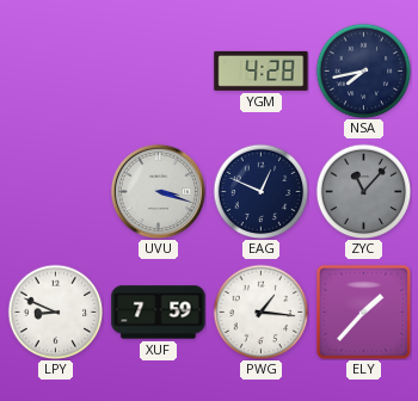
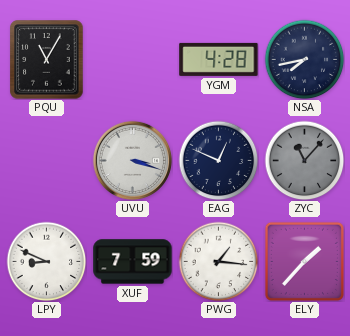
PQU: none -> 11:05
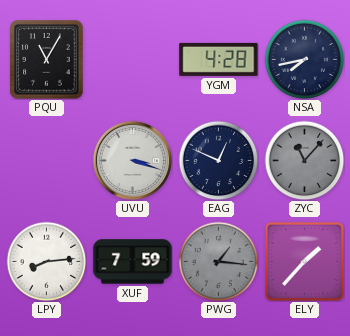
LPY: 8:49 -> 8:14
PWG dial: white -> grey
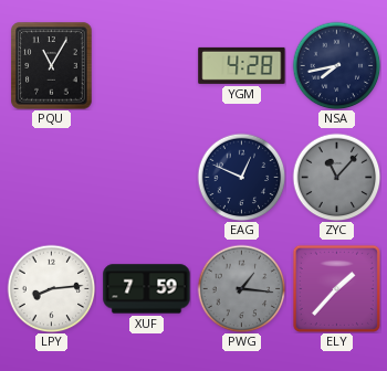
UVU: 3:18 -> none
